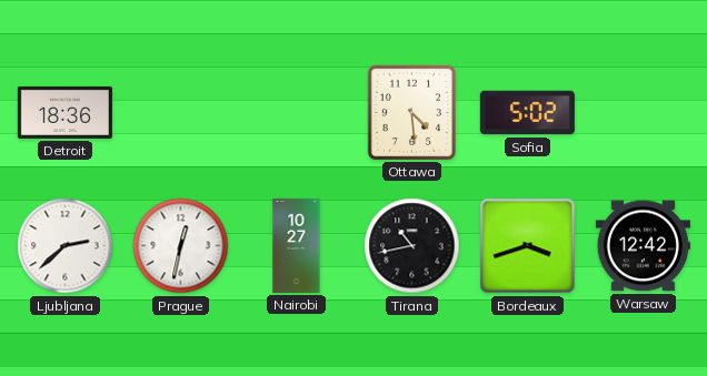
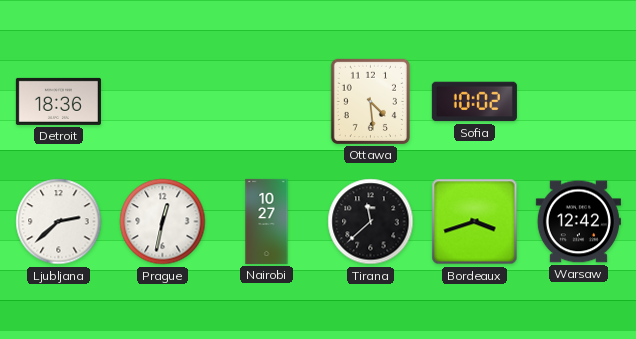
Sofia: 5:02 -> 10:02
Tirana: 10:43 -> 11:38
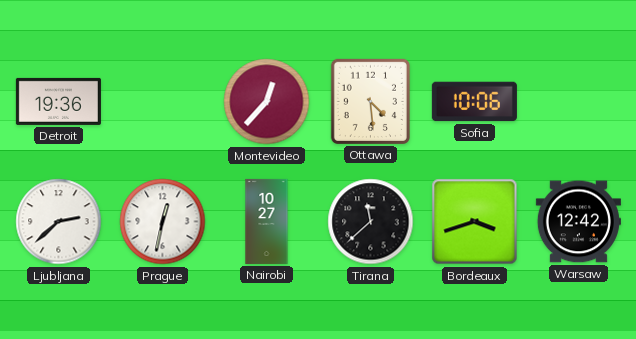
Detroit: 18:36 -> 19:36
Montevideo: none -> 12:37
Sofia: 10:02 -> 10:06
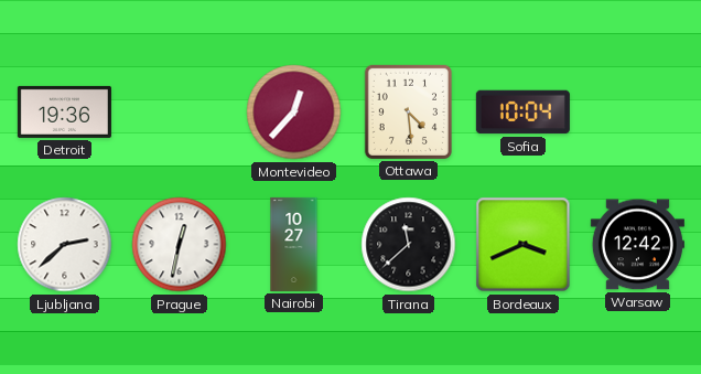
Sofia: 10:06 -> 10:04
Bordeaux: 3:42 -> 3:41
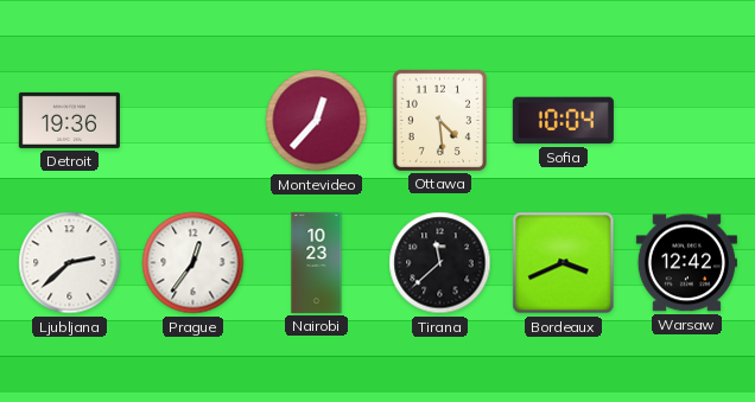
Prague: 12:32 -> 12:36
Nairobi: 10:27 -> 10:23
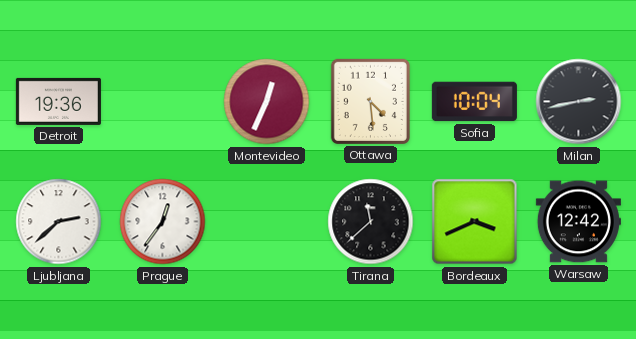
Montevideo: 12:37 -> 12:34
Milan: none -> 2:43
Nairobi: 10:23 -> none
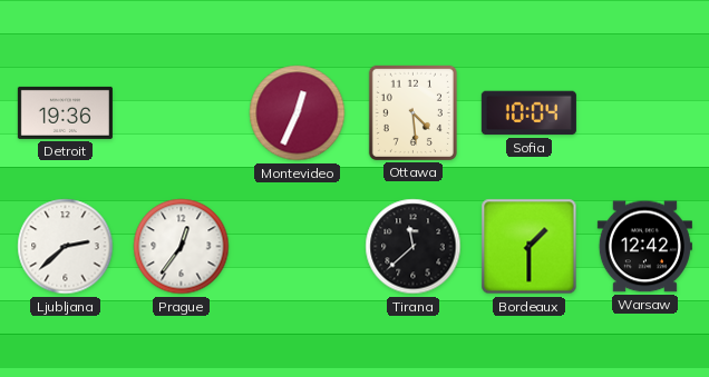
Milan: 2:43 -> none
Bordeaux: 3:41 -> 1:30
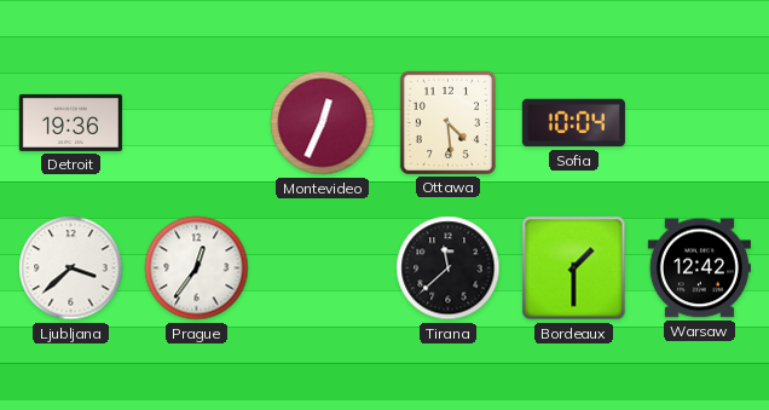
Ljubljana: 2:38 -> 3:38
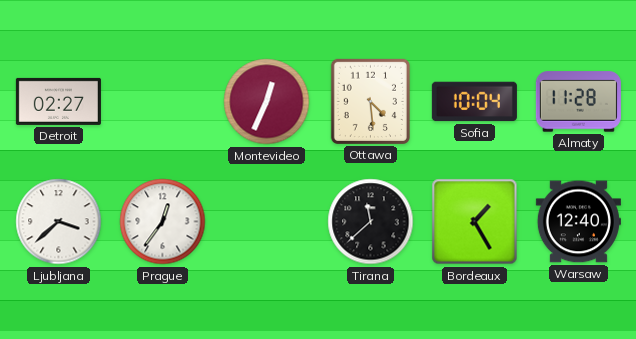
Detroit: 19:36 -> 02:27
Almaty: none -> 11:28
Bordeaux: 1:30 -> 1:25
Warsaw: 12:42 -> 12:40
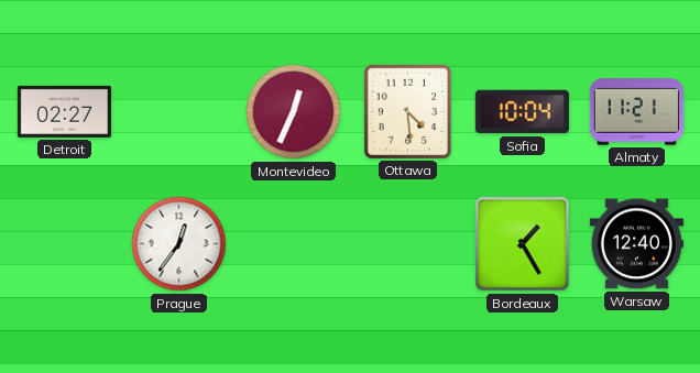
Almaty: 11:28 -> 11:21
Ljubljana: 3:38 -> none
Tirana: 11:38 -> none
